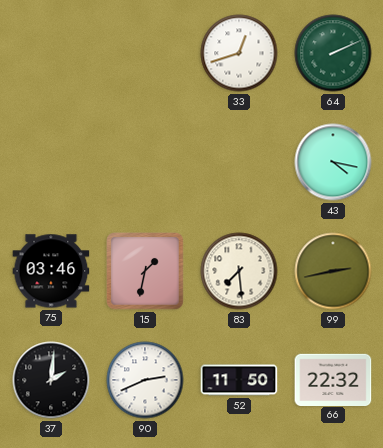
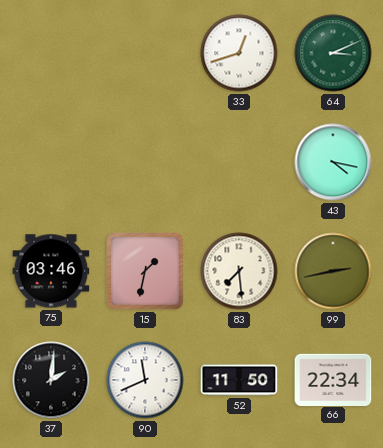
64: 2:11 -> 3:11
90: 2:41 -> 11:41
66: 22:32 -> 22:34
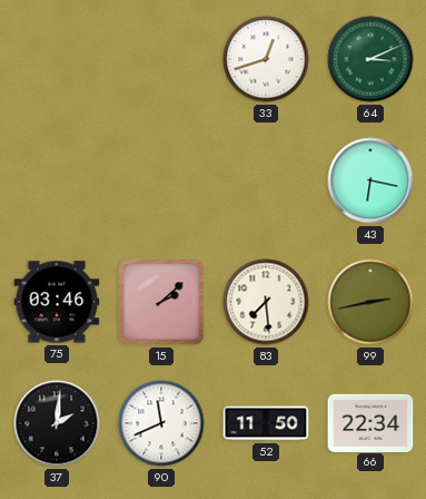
43: 4:17 -> 6:17
15: 1:32 -> 2:08
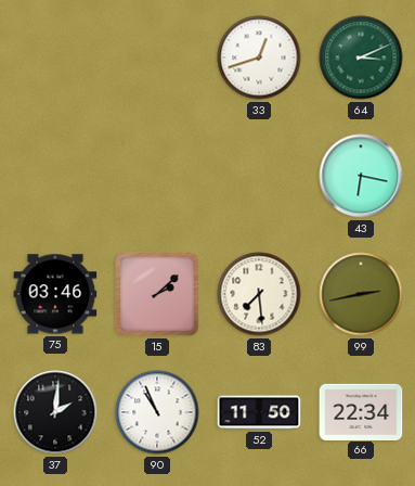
90: 11:41 -> 10:56
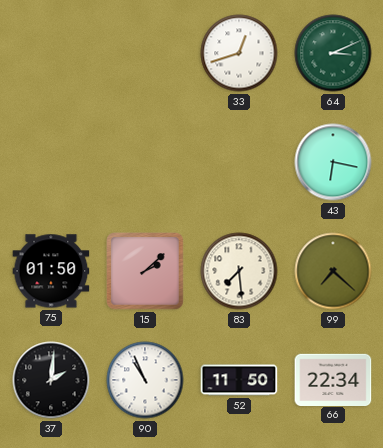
75: 03:46 -> 01:50
99: 2:43 -> 7:22
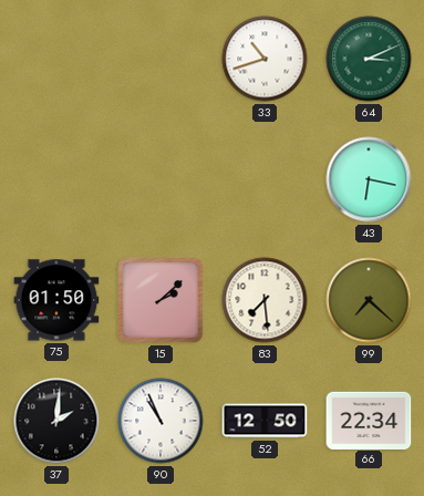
33: 12:42 -> 10:42
52: 11:50 -> 12:50
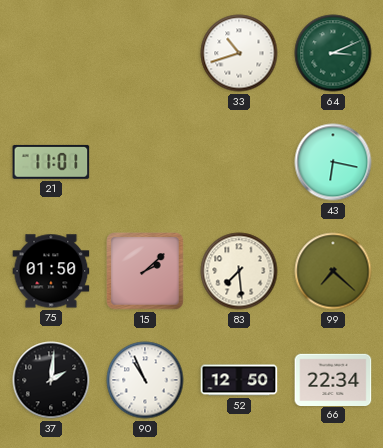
21: none -> 11:01
